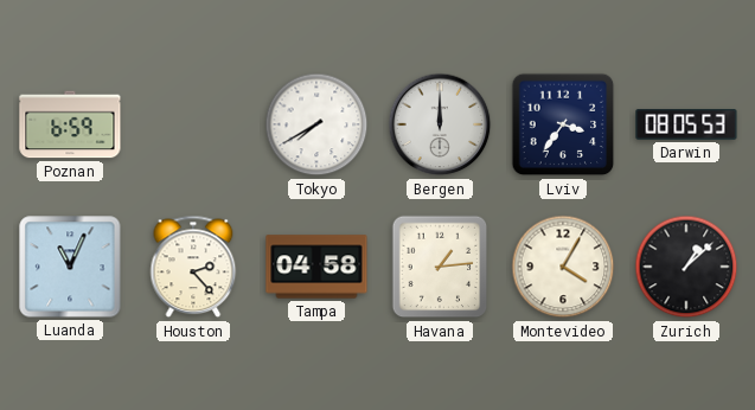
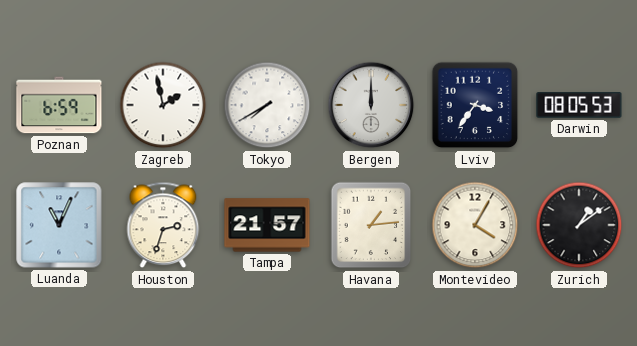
Zagreb: none -> 1:58
Houston: 2:23 -> 2:33
Tampa: 04:58 -> 21:57
Zurich: 1:08 -> 1:09
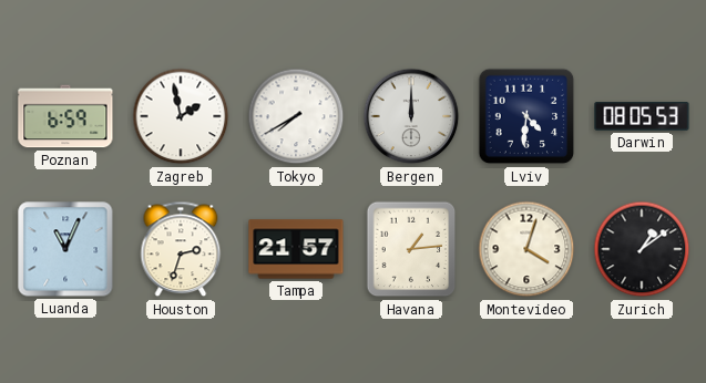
Lviv: 3:36 -> 4:31
Montevideo: 4:05 -> 4:03
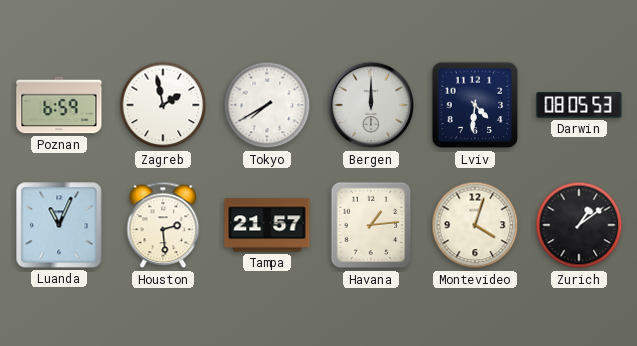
Houston: 2:33 -> 2:29
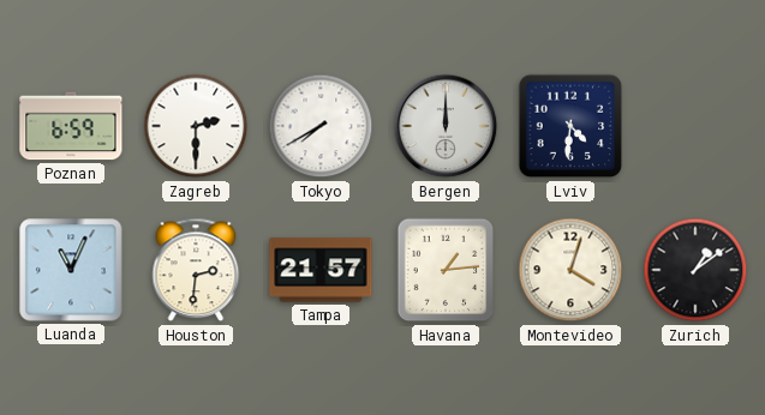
Zagreb: 1:58 -> 2:30
Darwin: 08:05 -> none
Houston: 2:29 -> 2:31
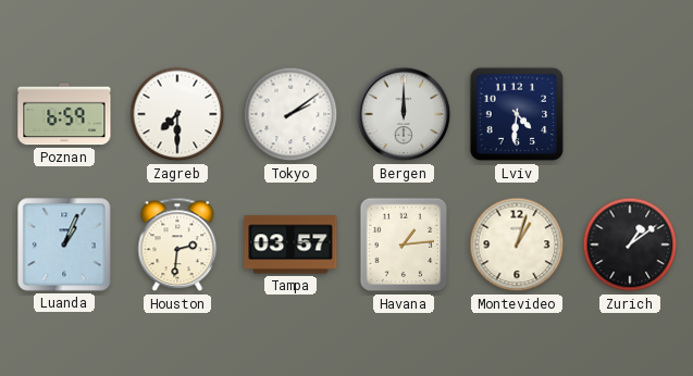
Zagreb: 2:30 -> 7:30
Tokyo: 7:40 -> 2:09
Luanda: 11:04 -> 1:04
Tampa: 21:57 -> 03:57
Montevideo: 4:03 -> 1:03
